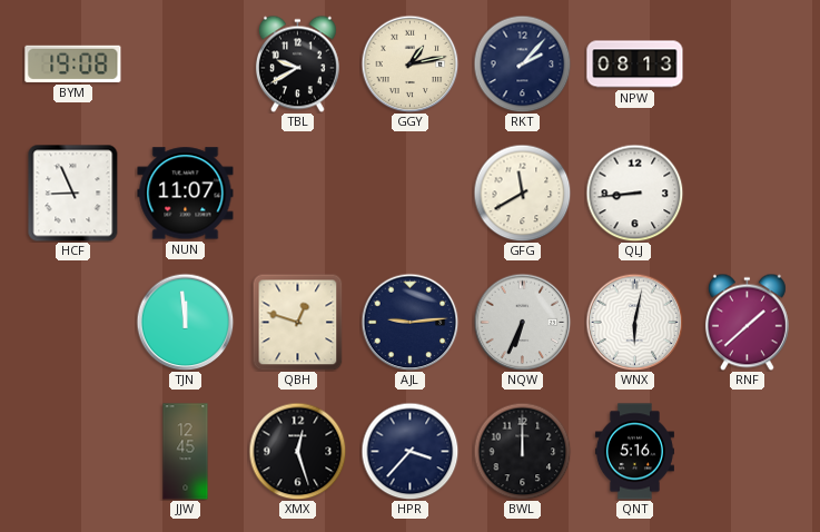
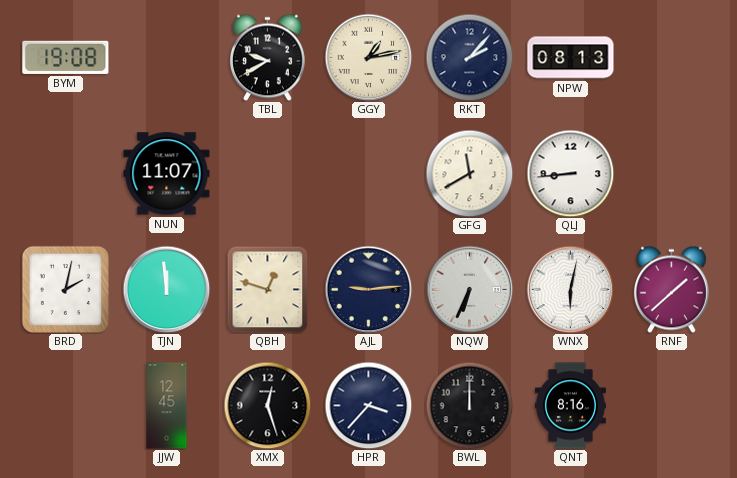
HCF: 8:56 -> none
BRD: none -> 2:02
QNT: 5:16 -> 8:16
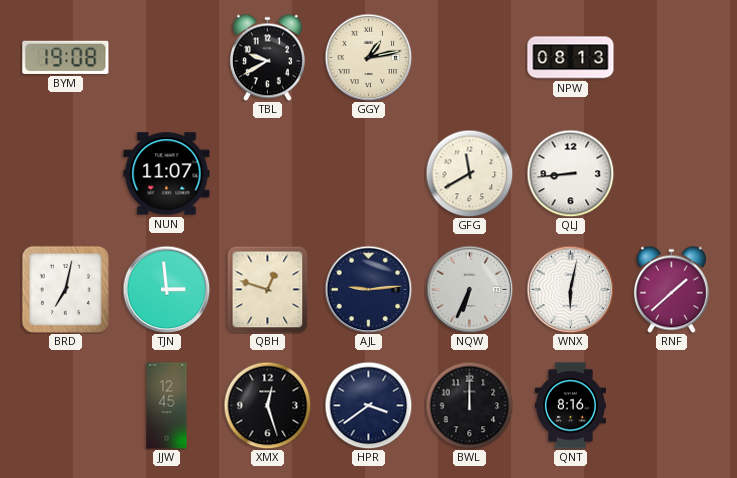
RKT: 2:07 -> none
BRD: 2:02 -> 7:02
TJN: 11:59 -> 2:59
HPR: 3:37 -> 3:39
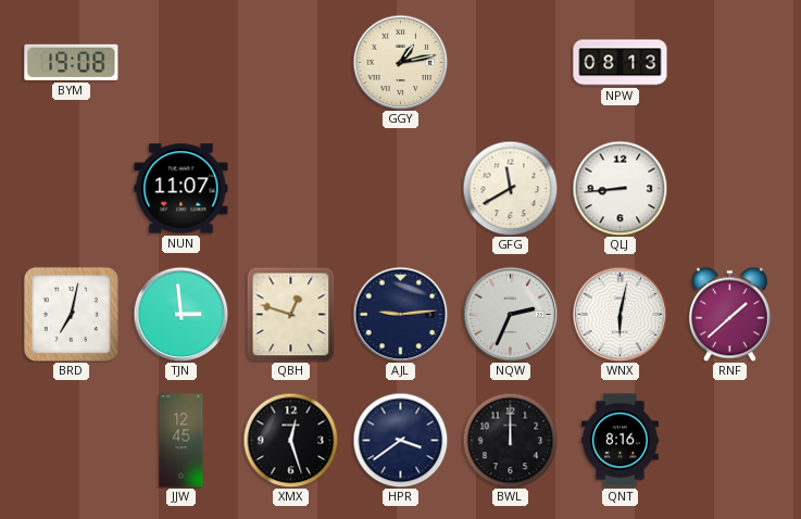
TBL: 9:40 -> none
NQW: 6:34 -> 2:34
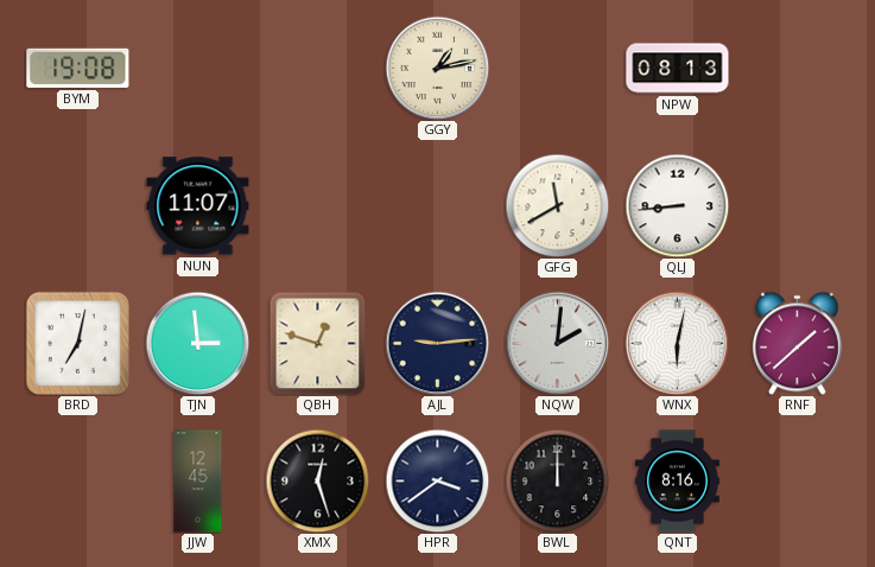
NQW: 2:34 -> 2:01
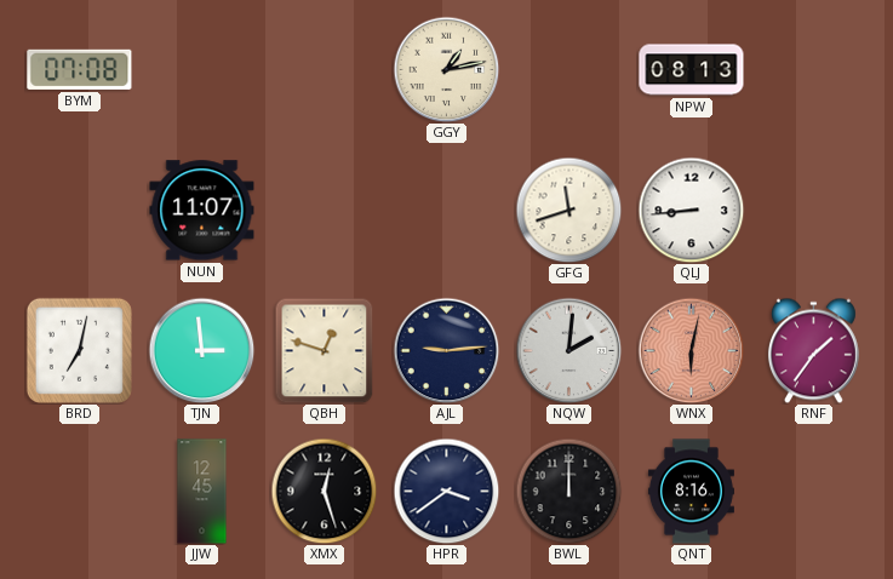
BYM: 19:08 -> 07:08
GFG: 11:40 -> 11:42
WNX dial: white -> salmon
RNF: 1:38 -> 1:36
